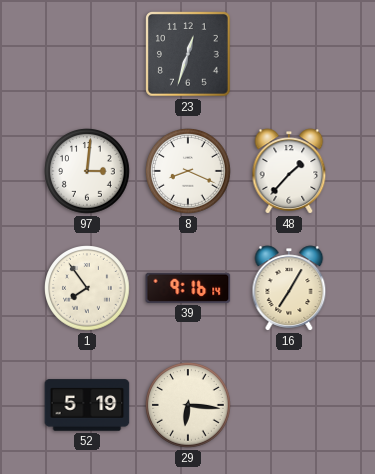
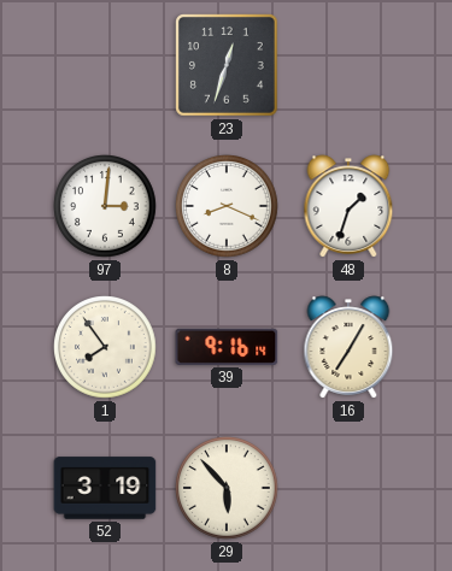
48: 1:37 -> 1:33
52: 5:19 -> 3:19
29: 6:16 -> 5:53
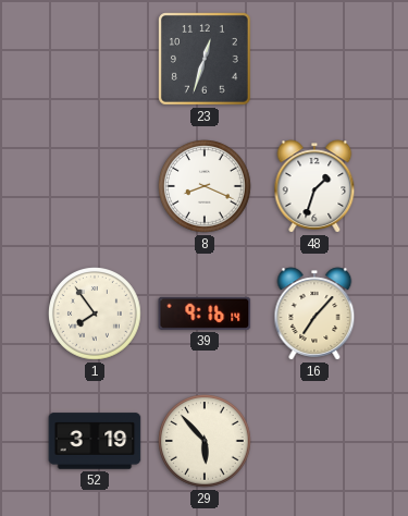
97: 3:01 -> none
16: 7:05 -> 7:07
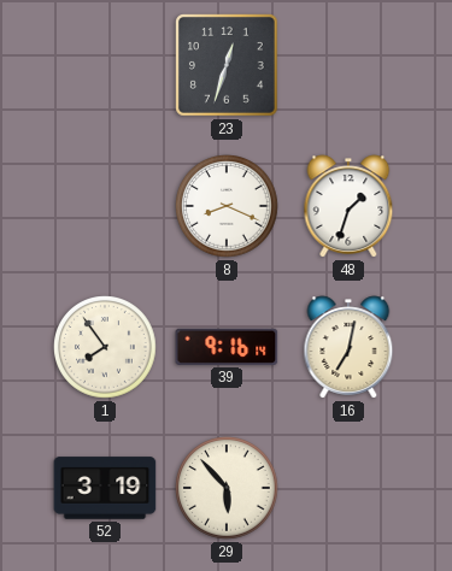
16: 7:07 -> 7:02
